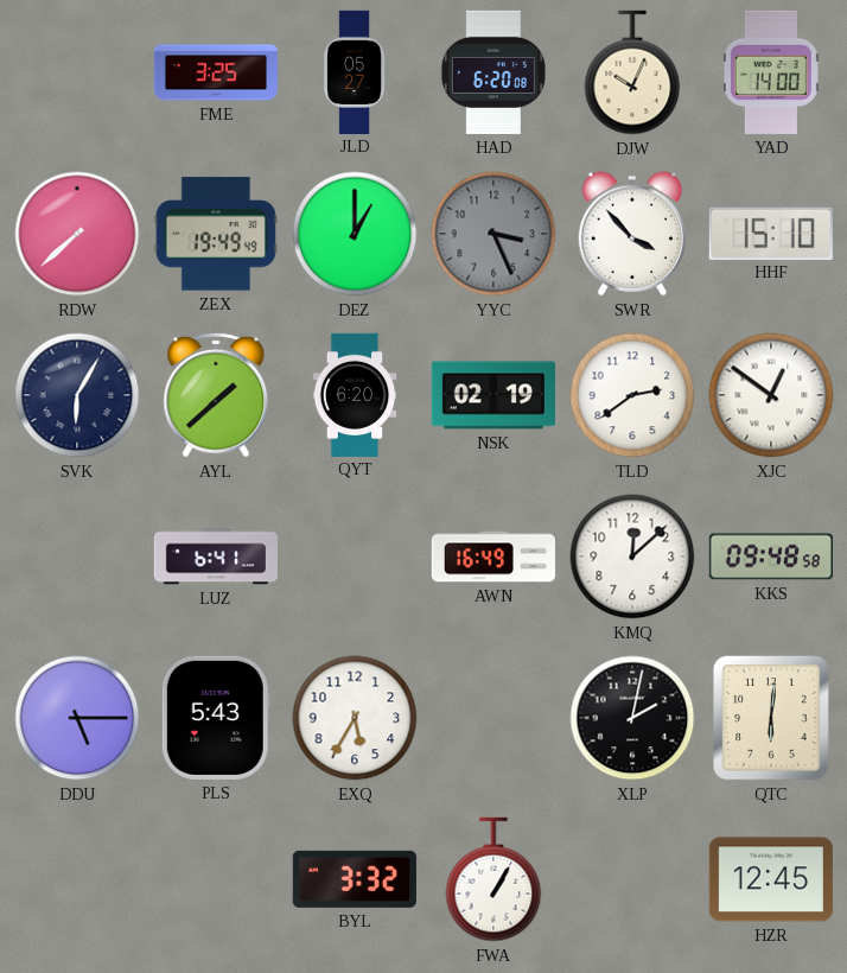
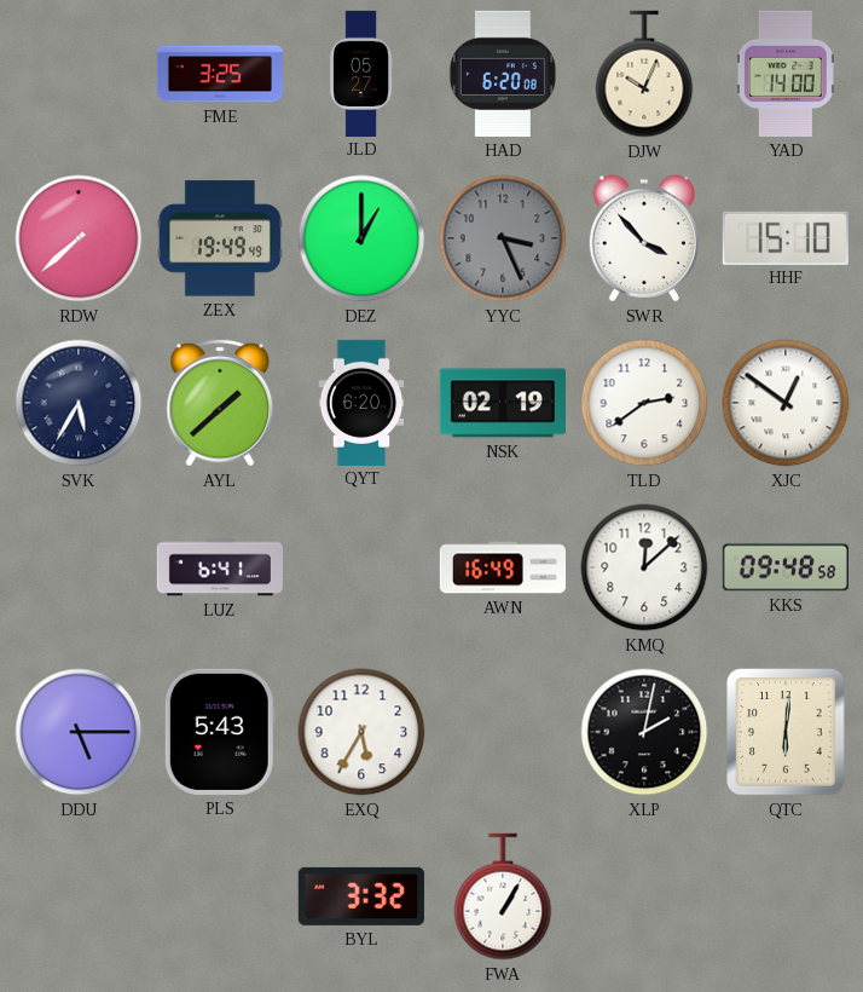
SVK: 6:05 -> 5:35
HZR: 12:45 -> none
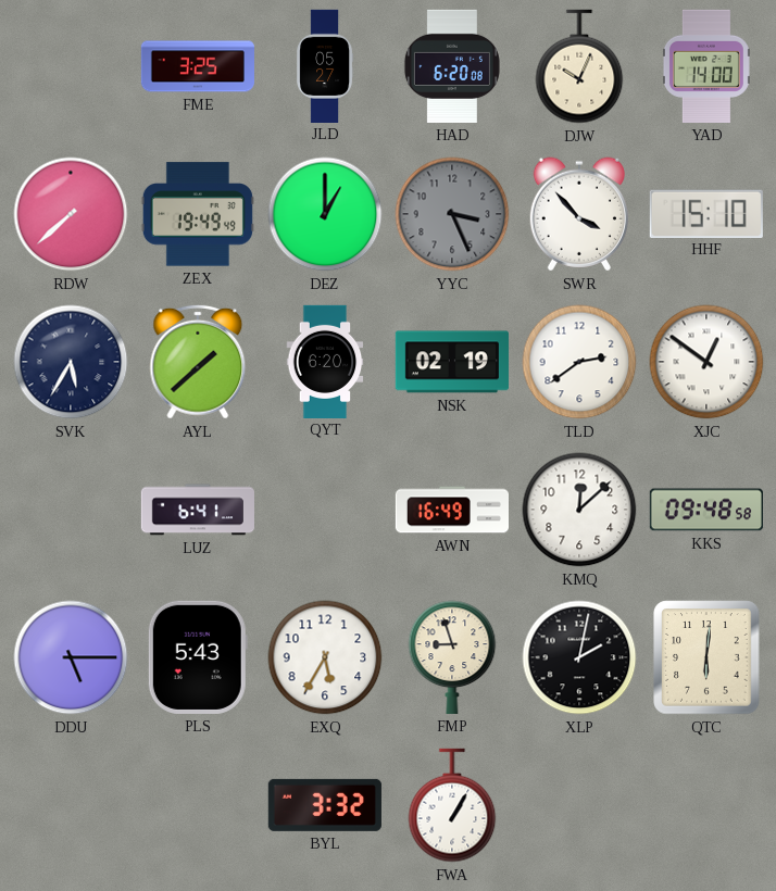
FMP: none -> 8:57
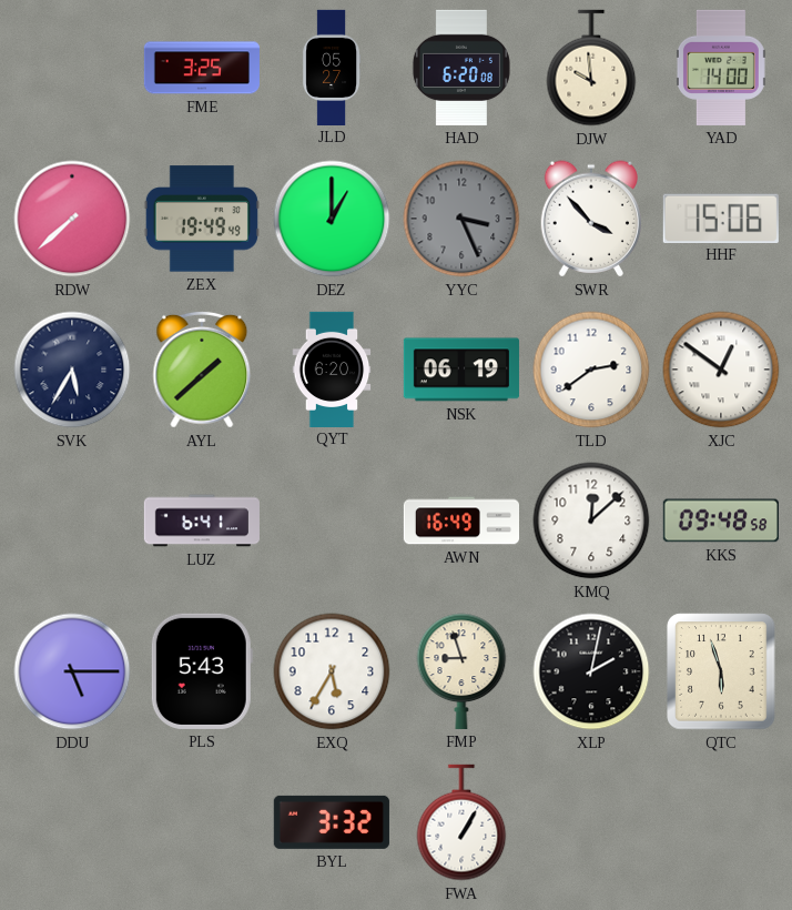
DJW: 10:04 -> 9:59
HHF: 15:10 -> 15:06
NSK: 02:19 -> 06:19
QTC: 6:01 -> 5:57
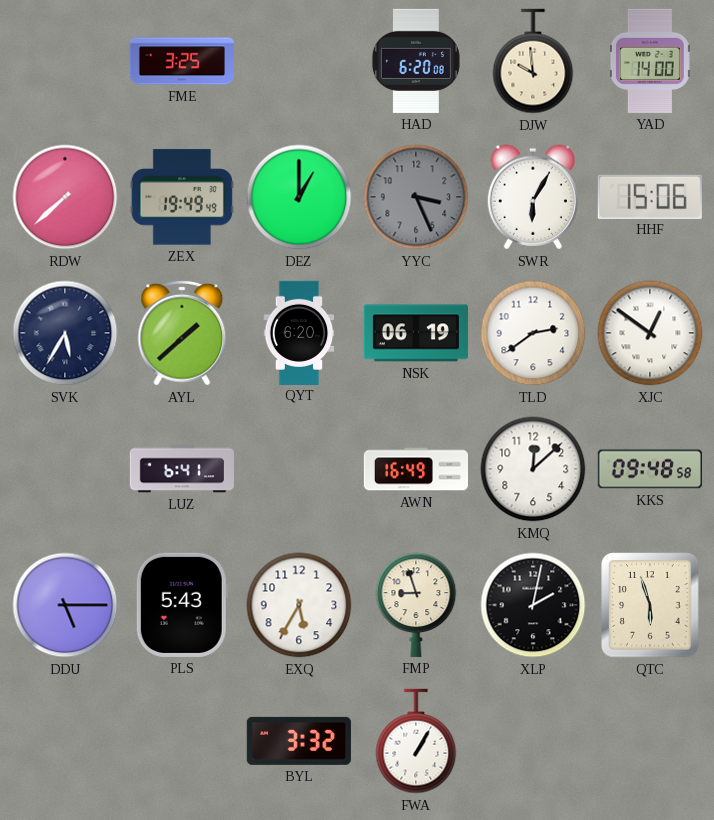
JLD: 05:27 -> none
SWR: 3:53 -> 6:05
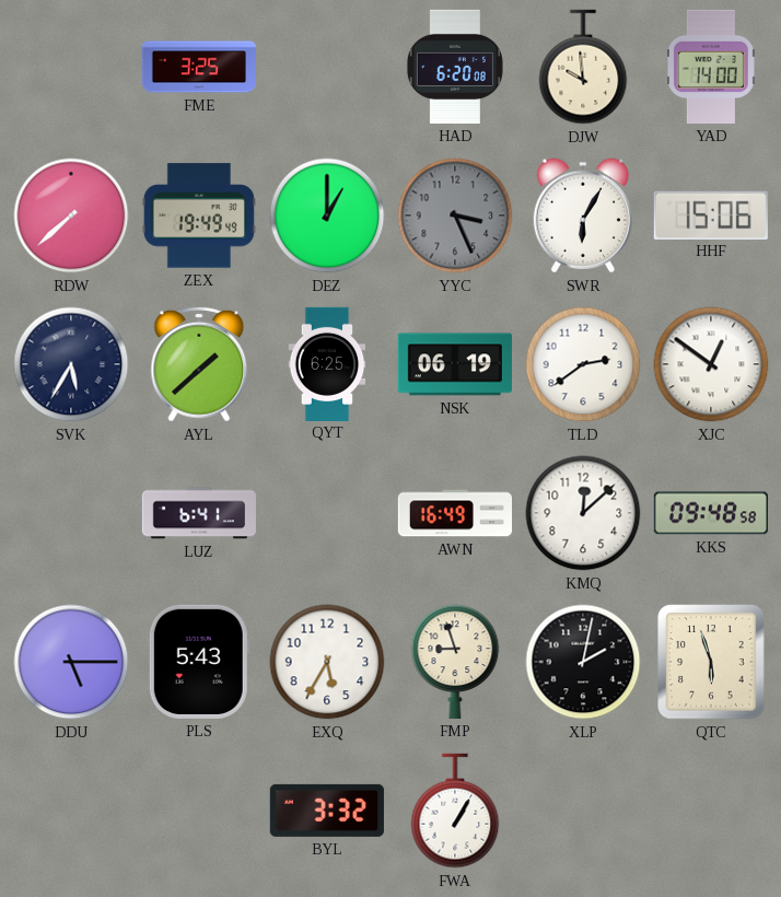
QYT: 6:20 -> 6:25
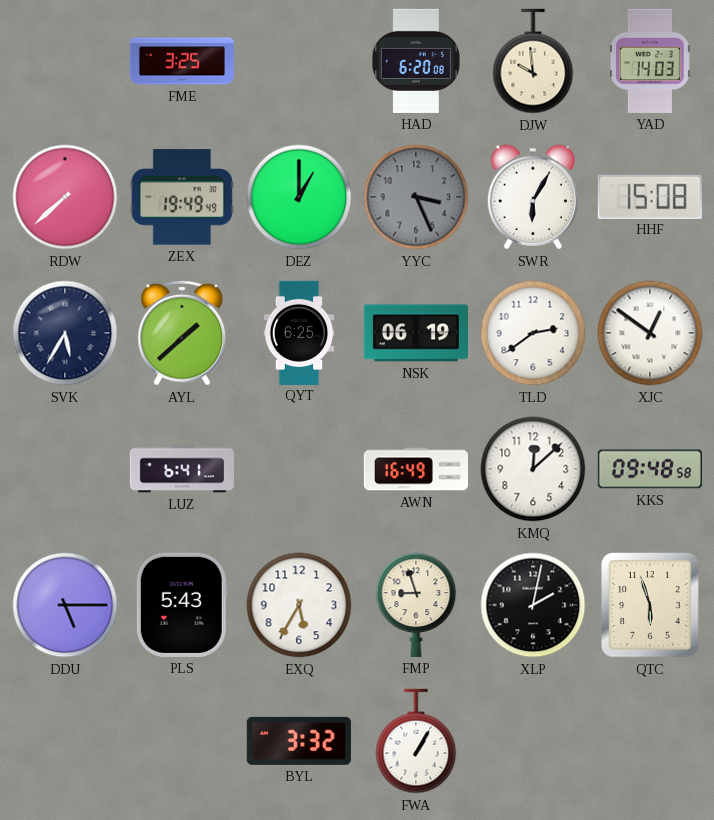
YAD: 14:00 -> 14:03
HHF: 15:06 -> 15:08
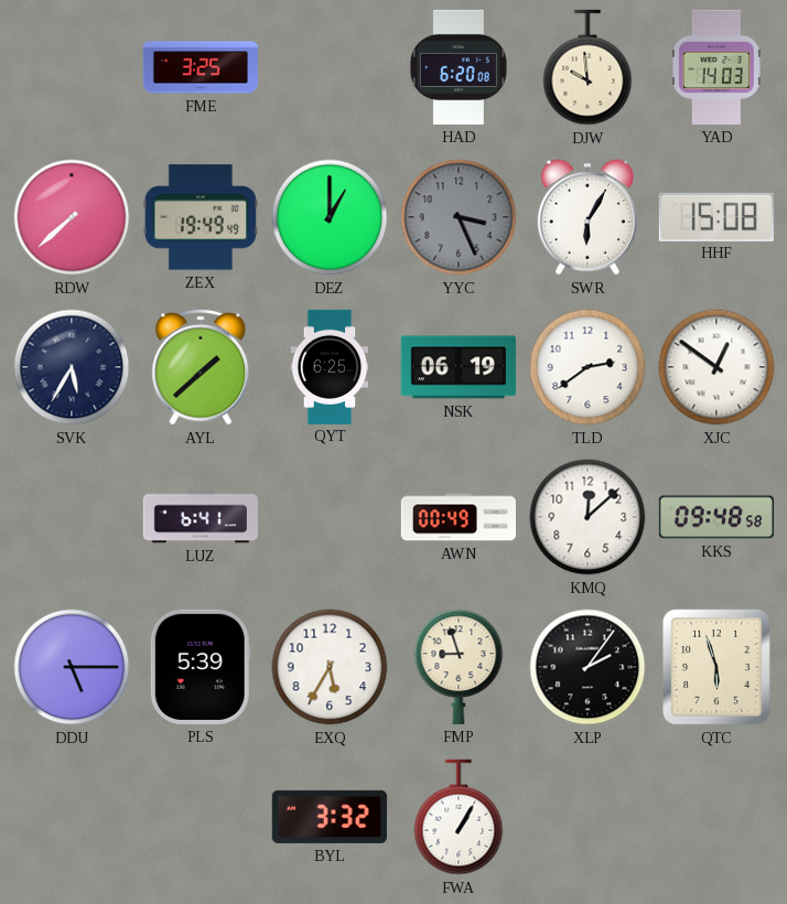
AWN: 16:49 -> 00:49
PLS: 5:43 -> 5:39
XLP: 2:02 -> 2:06
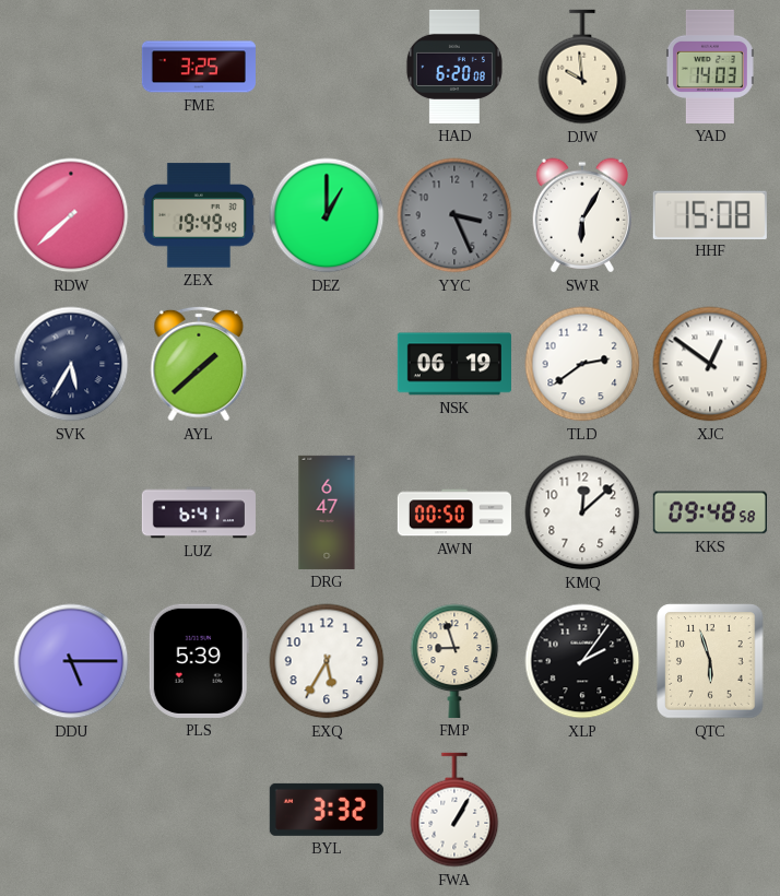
QYT: 6:25 -> none
DRG: none -> 6:47
AWN: 00:49 -> 00:50
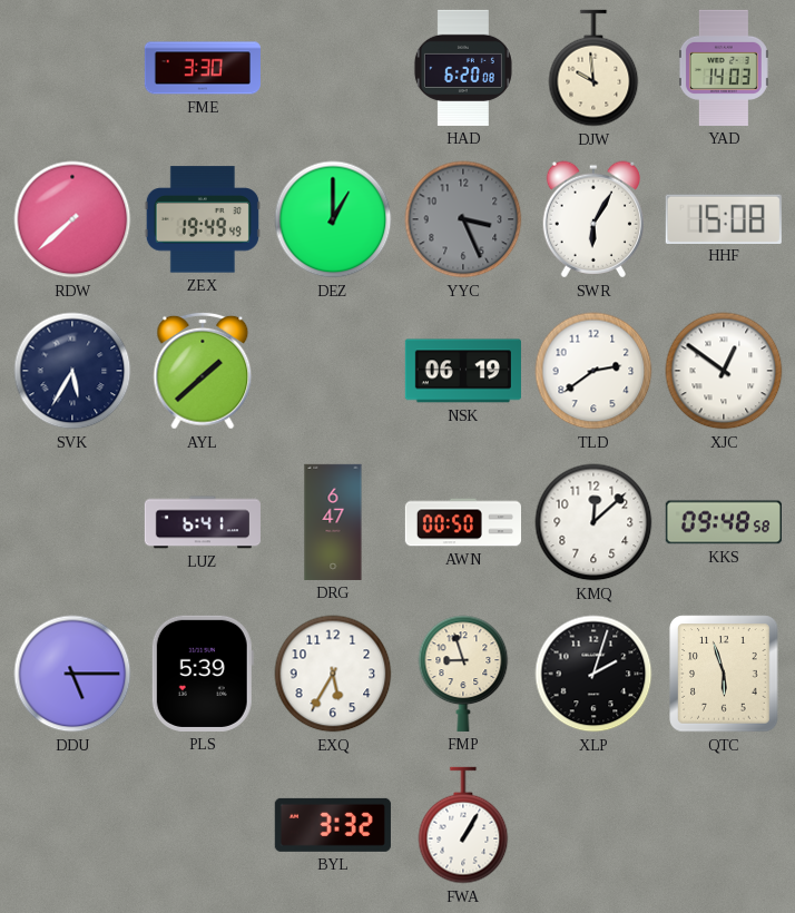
FME: 3:25 -> 3:30
XLP: 2:06 -> 2:03
